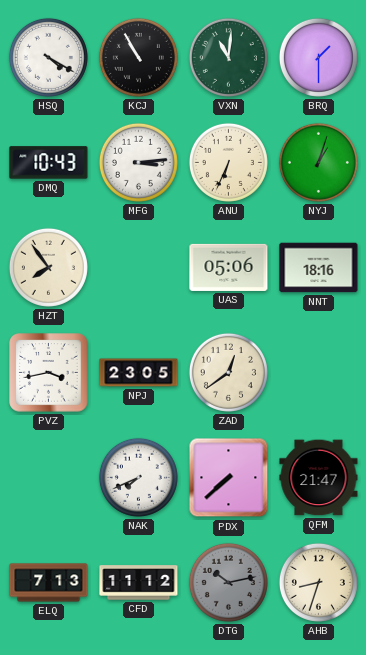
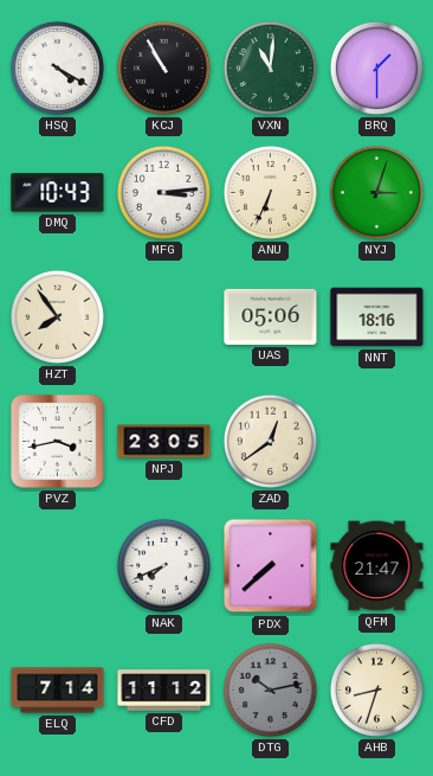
NYJ: 1:03 -> 3:03
ELQ: 7:13 -> 7:14
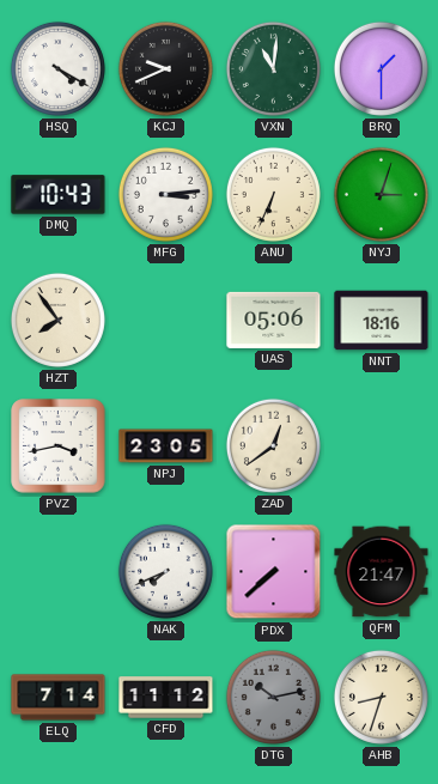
KCJ: 10:55 -> 9:41
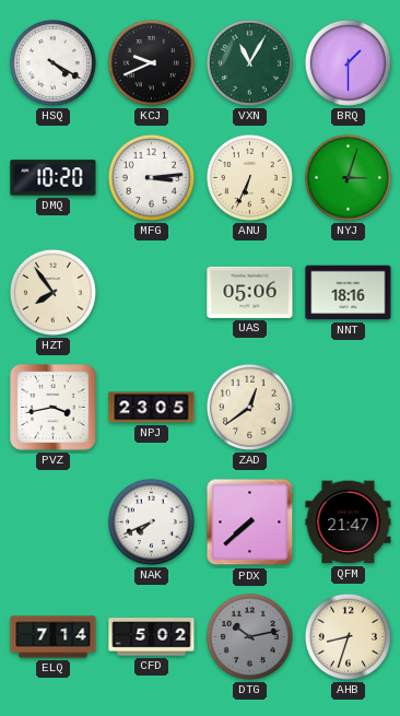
VXN: 11:01 -> 11:05
DMQ: 10:43 -> 10:20
CFD: 11:12 -> 5:02
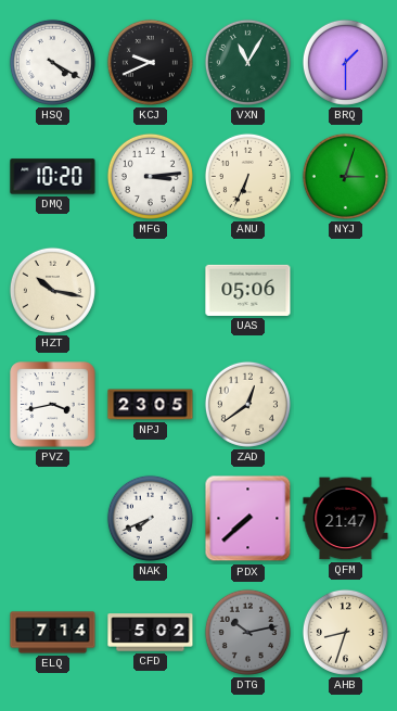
HZT: 7:54 -> 10:17
NNT: 18:16 -> none
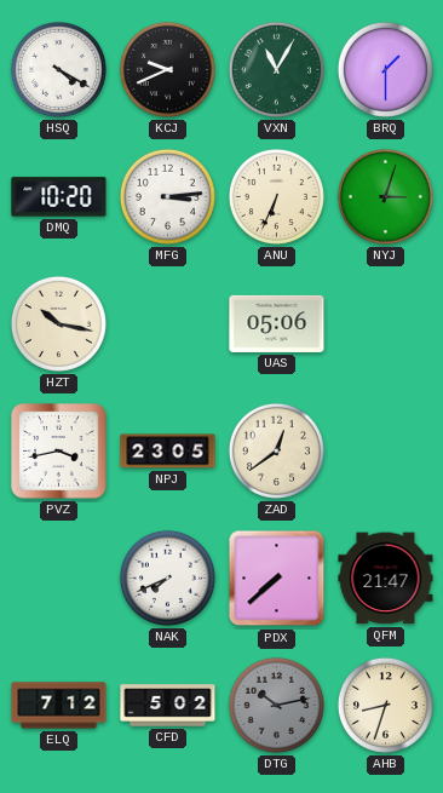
ELQ: 7:14 -> 7:12
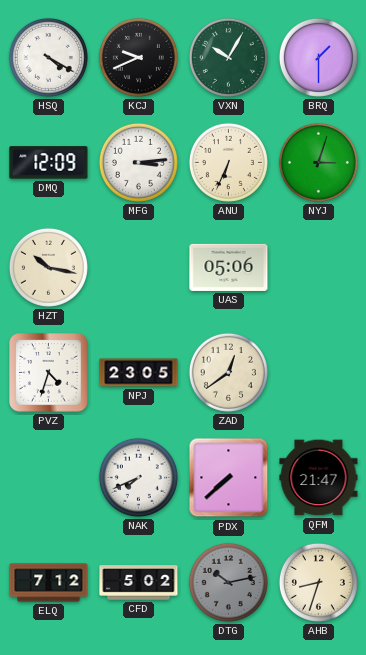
VXN: 11:05 -> 10:05
DMQ: 10:20 -> 12:09
PVZ: 3:43 -> 4:33
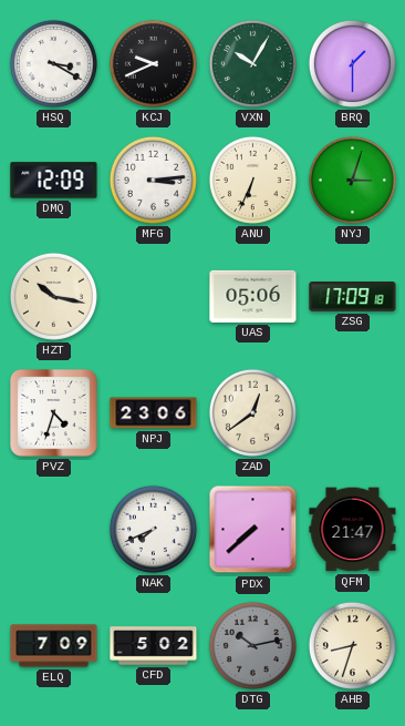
HSQ: 4:20 -> 3:20
ZSG: none -> 17:09
NPJ: 23:05 -> 23:06
ELQ: 7:12 -> 7:09
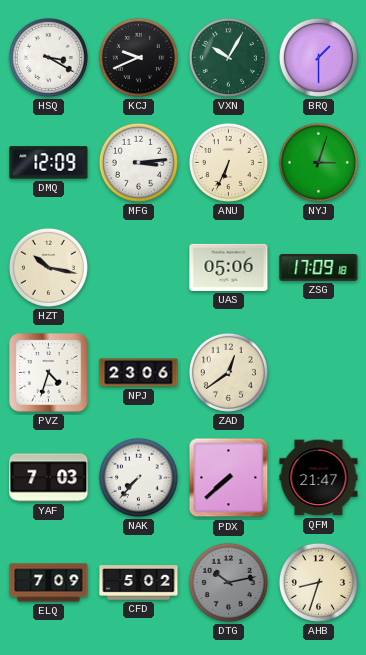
YAF: none -> 7:03
NAK: 7:41 -> 7:37
